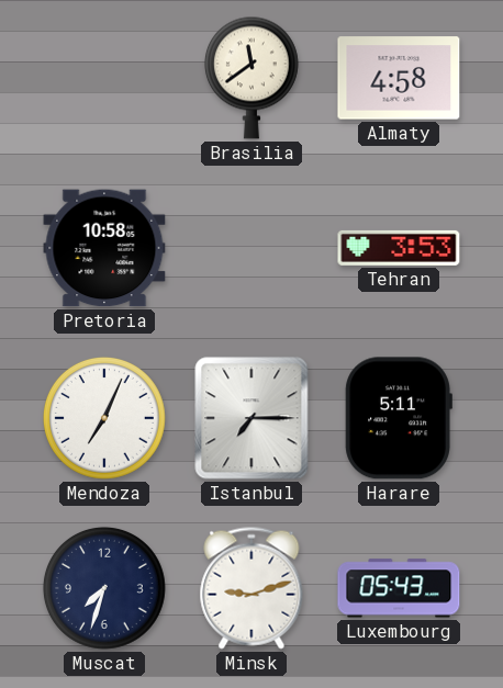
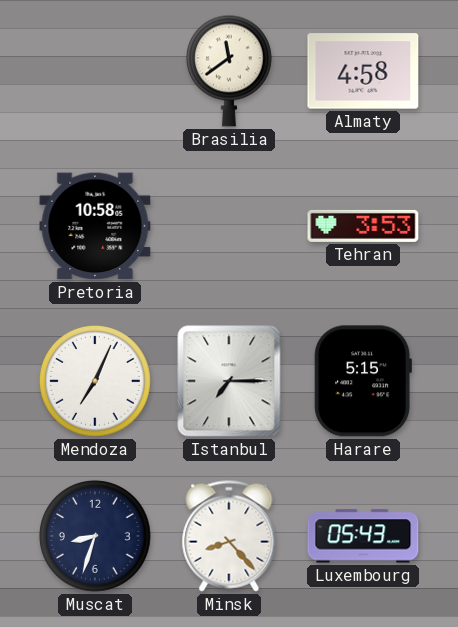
Harare: 5:11 -> 5:15
Muscat: 7:33 -> 8:33
Minsk: 9:12 -> 8:23
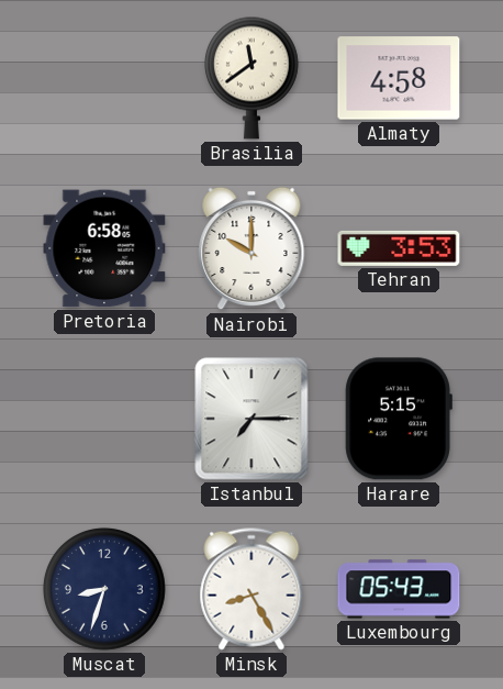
Pretoria: 10:58 -> 6:58
Nairobi: none -> 10:00
Mendoza: 7:04 -> none
Minsk: 8:23 -> 8:25
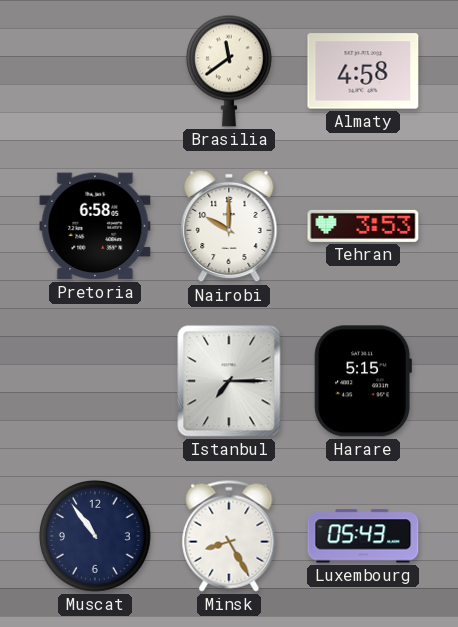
Muscat: 8:33 -> 10:54
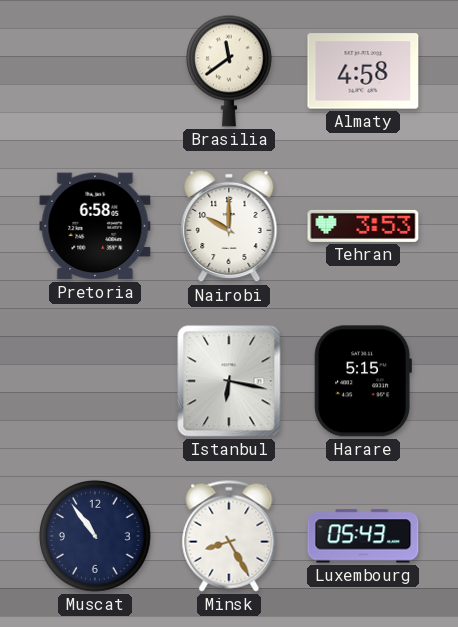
Istanbul: 7:15 -> 6:17
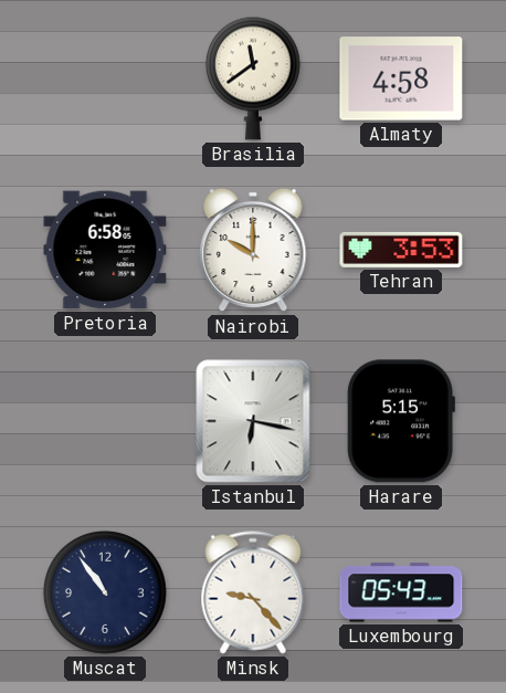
Minsk: 8:25 -> 9:23
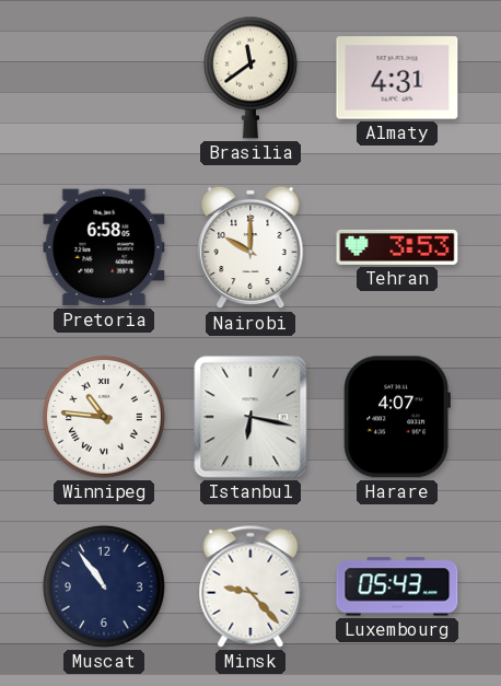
Almaty: 4:58 -> 4:31
Winnipeg: none -> 10:46
Harare: 5:15 -> 4:07
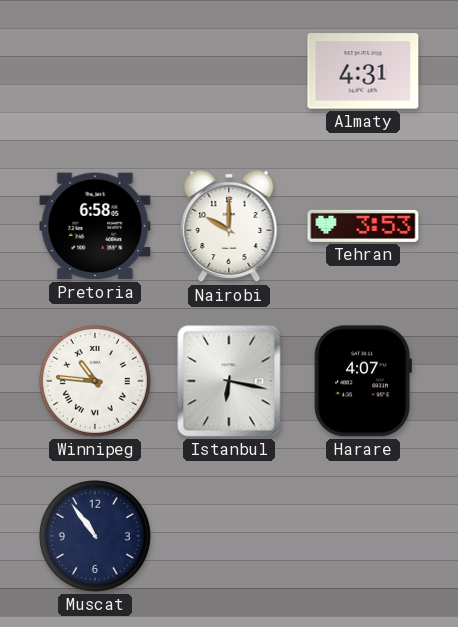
Brasilia: 11:39 -> none
Minsk: 9:23 -> none
Luxembourg: 05:43 -> none
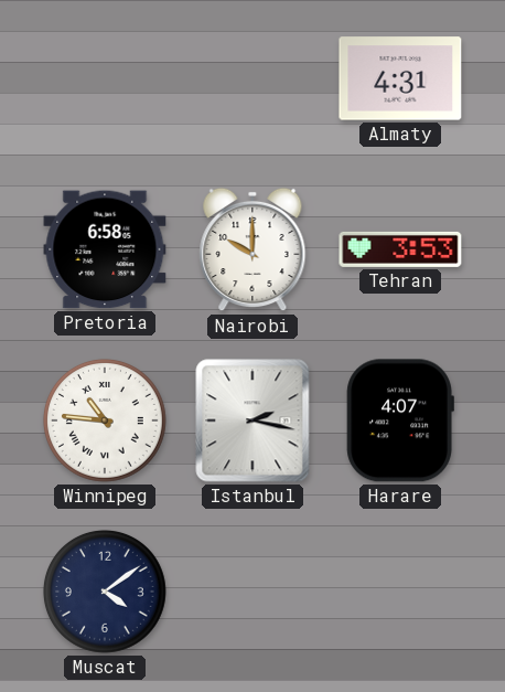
Istanbul: 6:17 -> 2:17
Muscat: 10:54 -> 4:09
